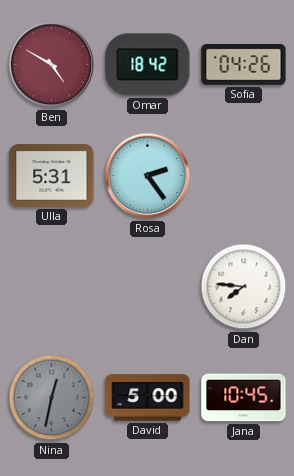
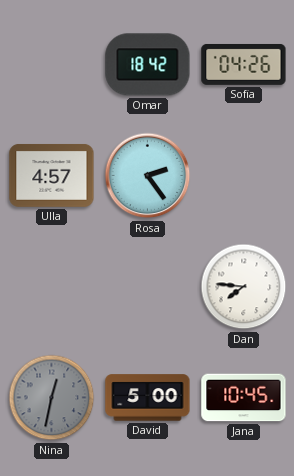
Ben: 4:50 -> none
Ulla: 5:31 -> 4:57
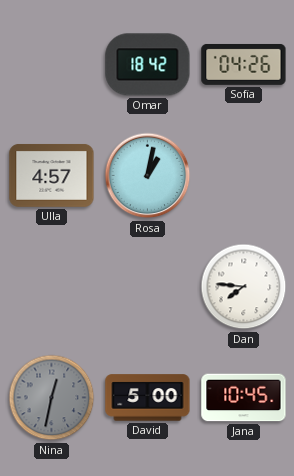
Rosa: 2:24 -> 1:02
